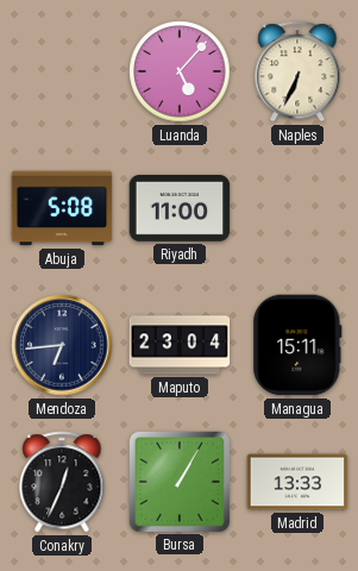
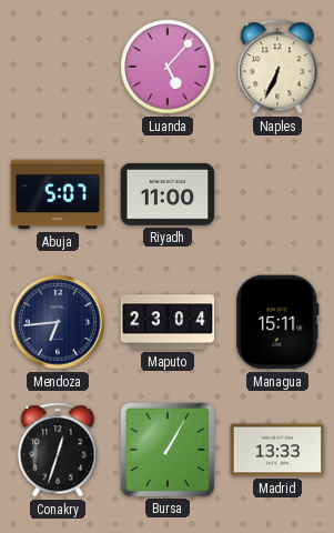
Abuja: 5:08 -> 5:07
Conakry: 12:34 -> 12:33
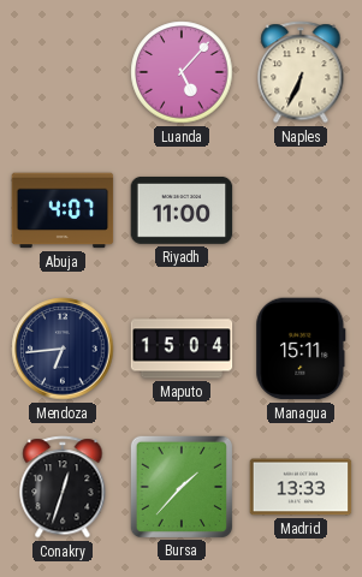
Abuja: 5:07 -> 4:07
Maputo: 23:04 -> 15:04
Bursa: 1:05 -> 1:37
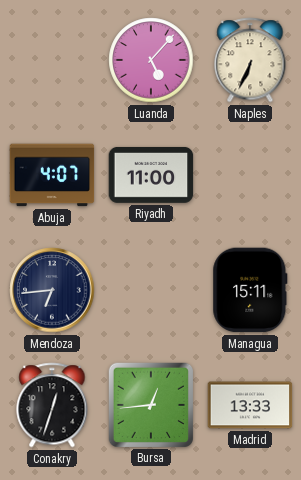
Maputo: 15:04 -> none
Bursa: 1:37 -> 12:44
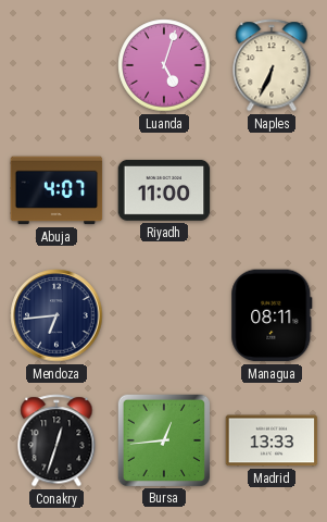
Luanda: 5:07 -> 5:03
Managua: 15:11 -> 08:11
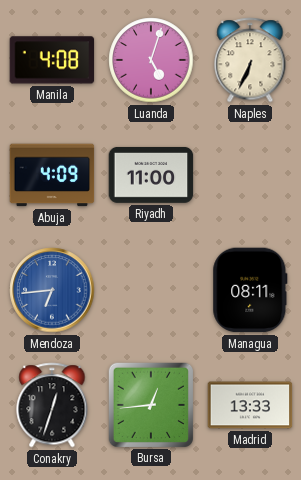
Manila: none -> 4:08
Abuja: 4:07 -> 4:09
Mendoza dial: navy -> blue
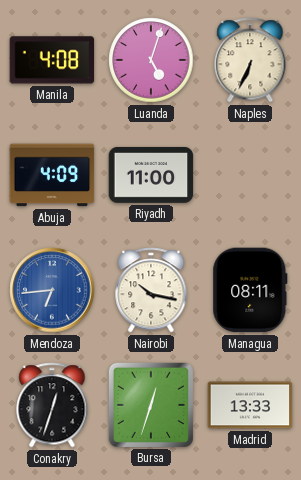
Nairobi: none -> 10:17
Bursa: 12:44 -> 12:33
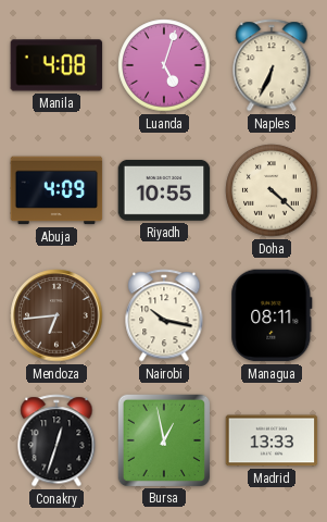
Riyadh: 11:00 -> 10:55
Doha: none -> 4:22
Mendoza dial: blue -> brown
Bursa: 12:33 -> 12:58
